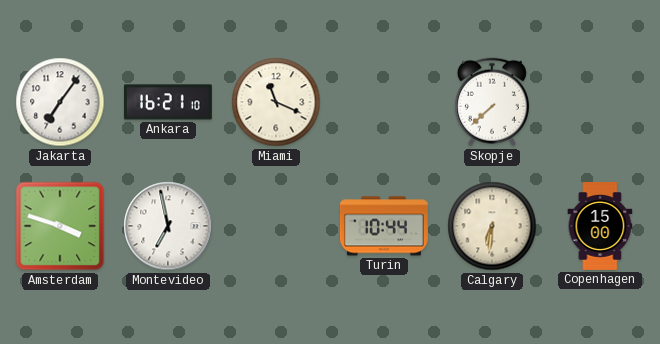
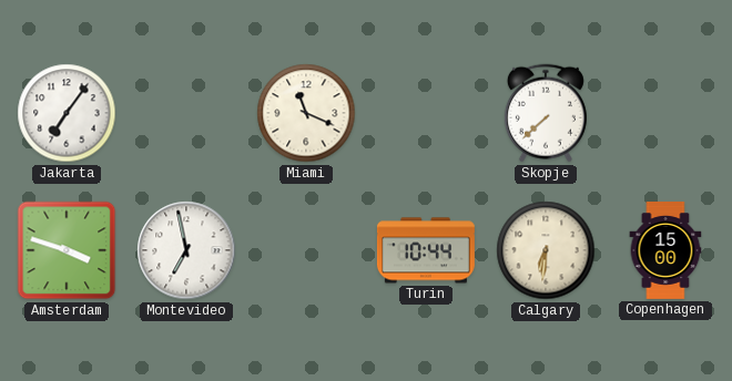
Ankara: 16:21 -> none
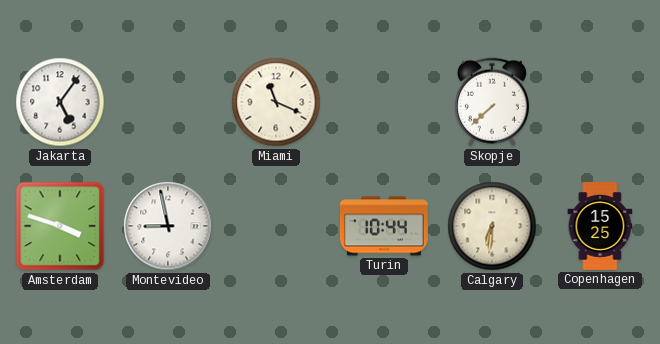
Jakarta: 7:06 -> 5:06
Montevideo: 6:58 -> 8:58
Copenhagen: 15:00 -> 15:25
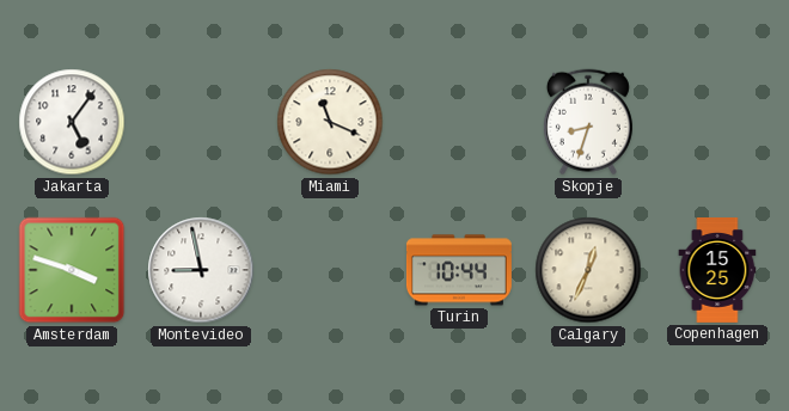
Skopje: 7:38 -> 8:33
Calgary: 6:31 -> 12:34
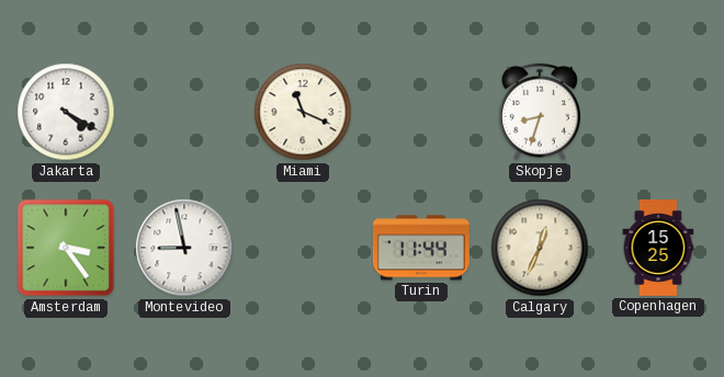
Jakarta: 5:06 -> 4:20
Amsterdam: 3:48 -> 3:24
Turin: 10:44 -> 11:44
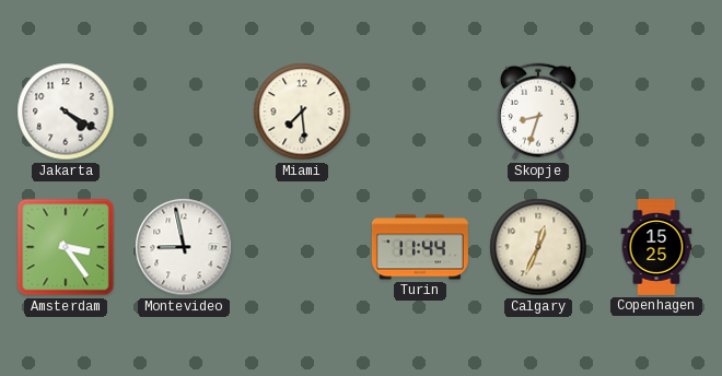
Miami: 11:19 -> 7:29
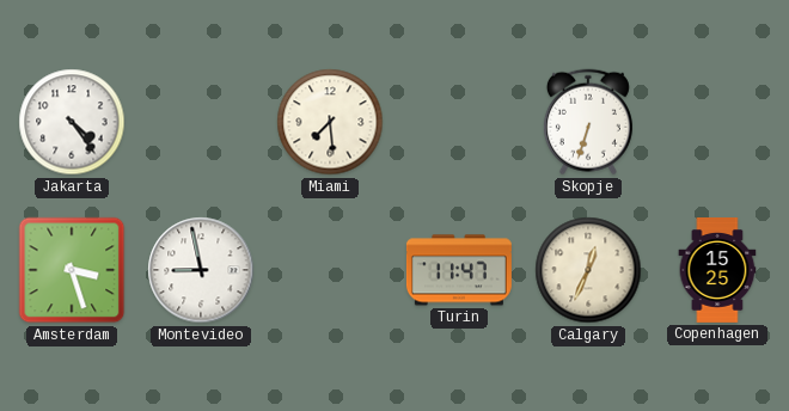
Jakarta: 4:20 -> 4:24
Skopje: 8:33 -> 6:33
Amsterdam: 3:24 -> 3:27
Turin: 11:44 -> 11:47
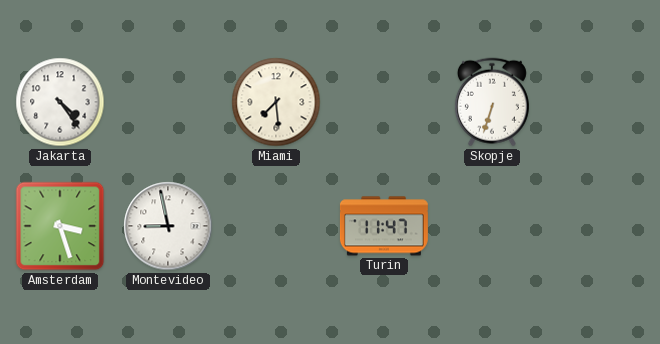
Calgary: 12:34 -> none
Copenhagen: 15:25 -> none
